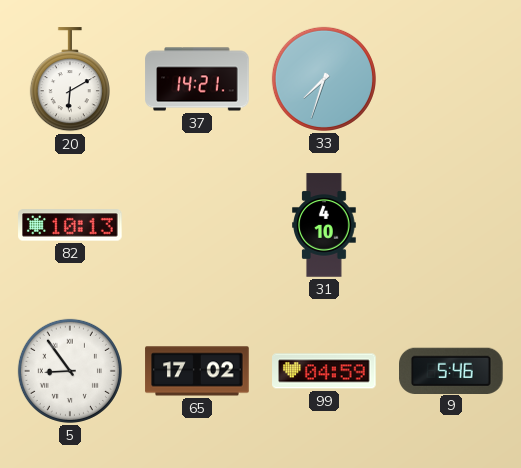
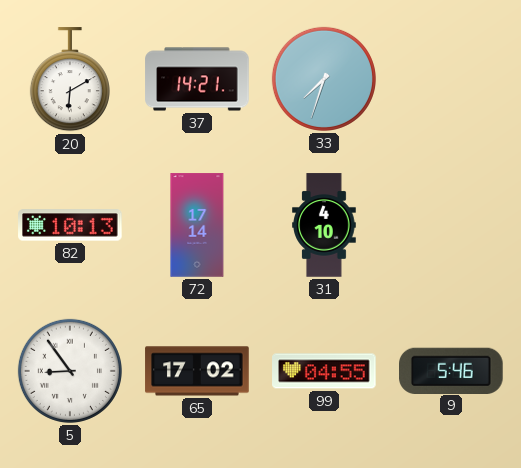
72: none -> 17:14
99: 04:59 -> 04:55
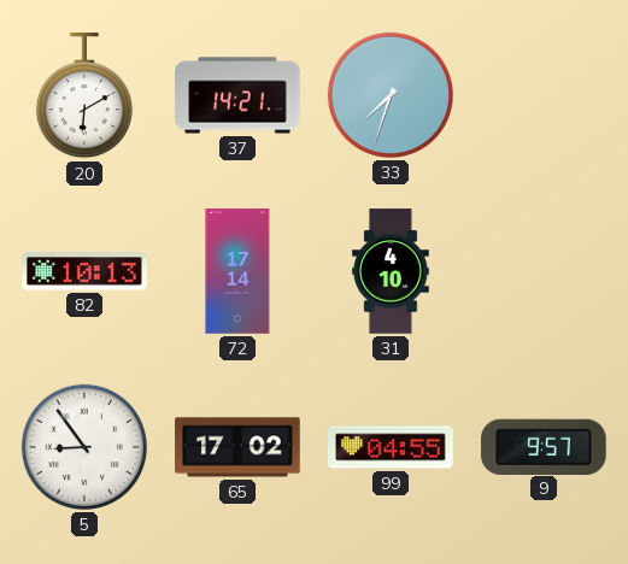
9: 5:46 -> 9:57
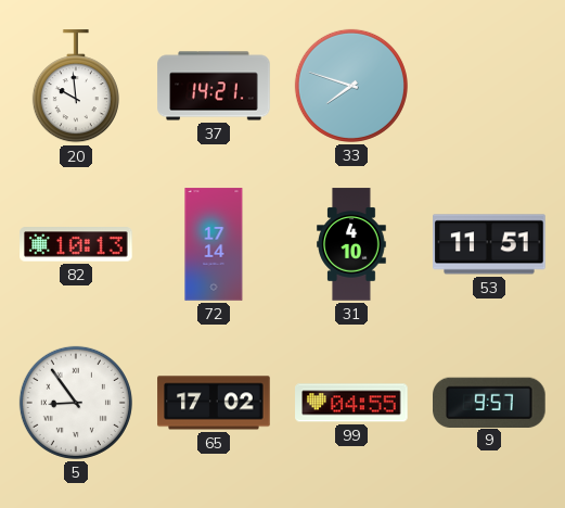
20: 6:10 -> 9:59
33: 7:33 -> 7:48
53: none -> 11:51
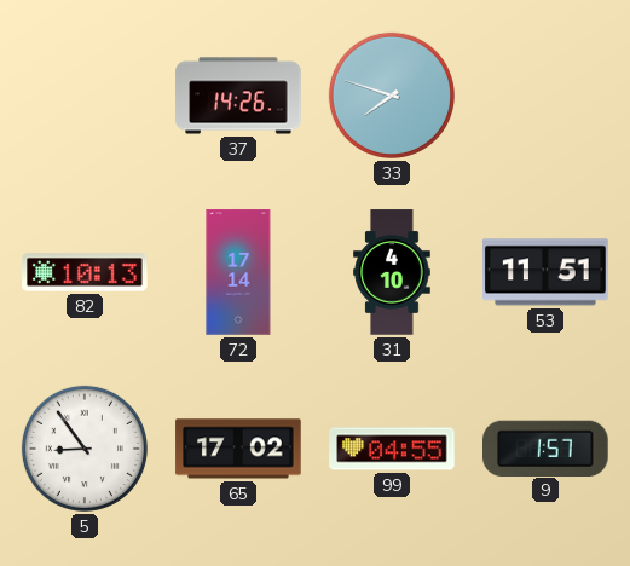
20: 9:59 -> none
37: 14:21 -> 14:26
9: 9:57 -> 1:57
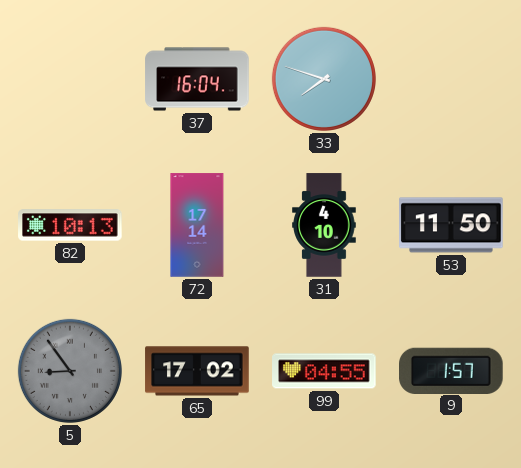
37: 14:26 -> 16:04
53: 11:51 -> 11:50
5 dial: white -> grey
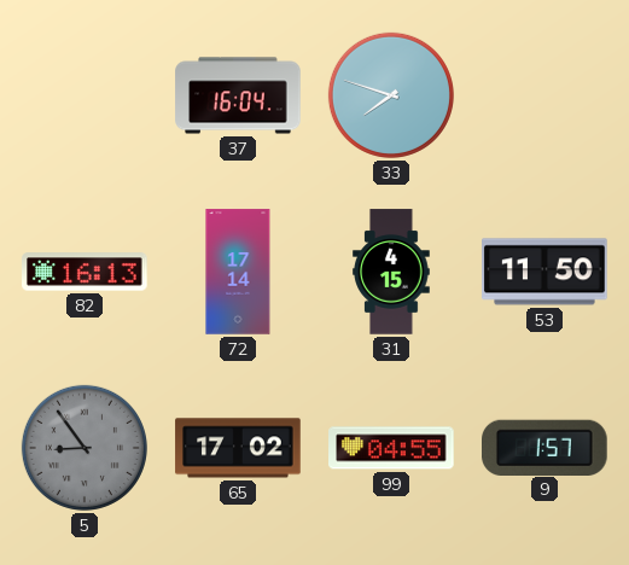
82: 10:13 -> 16:13
31: 4:10 -> 4:15
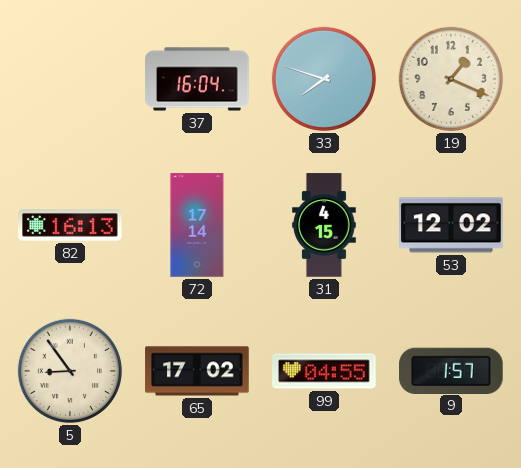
19: none -> 1:19
53: 11:50 -> 12:02
5 dial: grey -> cream
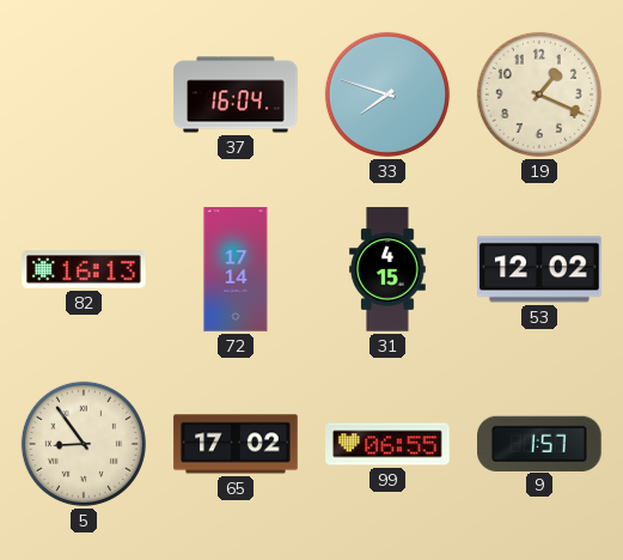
99: 04:55 -> 06:55
